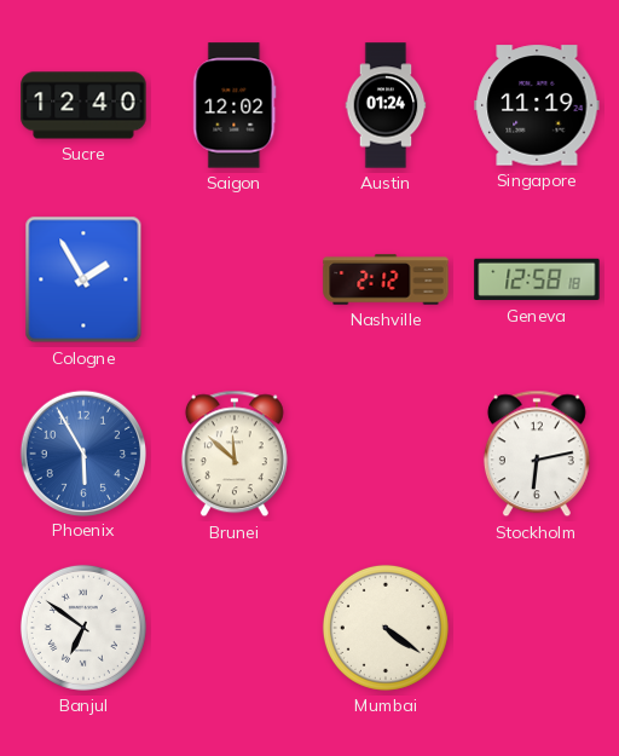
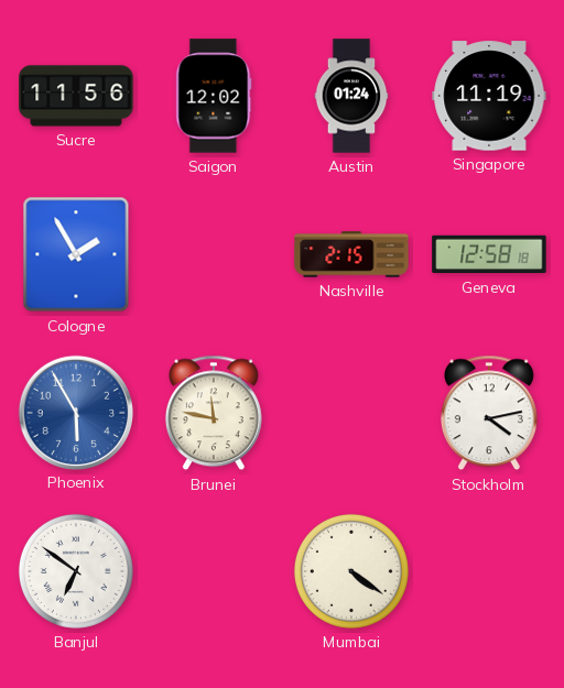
Sucre: 12:40 -> 11:56
Nashville: 2:12 -> 2:15
Brunei: 11:52 -> 11:47
Stockholm: 6:13 -> 4:13
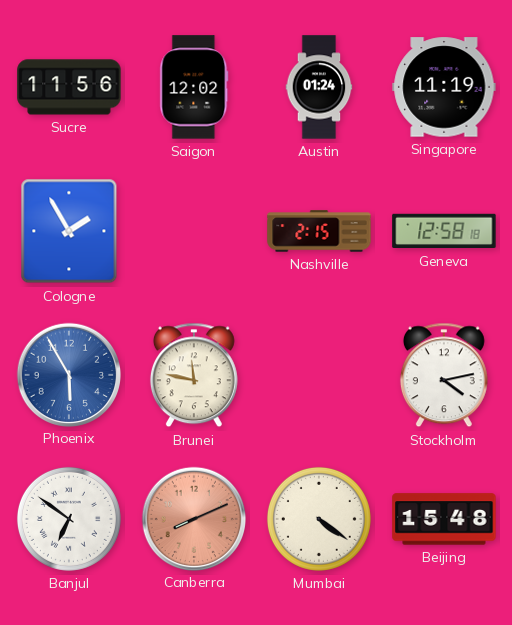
Canberra: none -> 8:11
Beijing: none -> 15:48
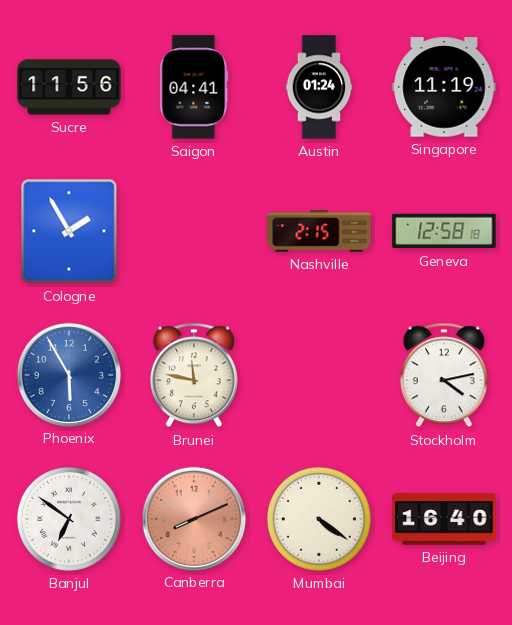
Saigon: 12:02 -> 04:41
Beijing: 15:48 -> 16:40
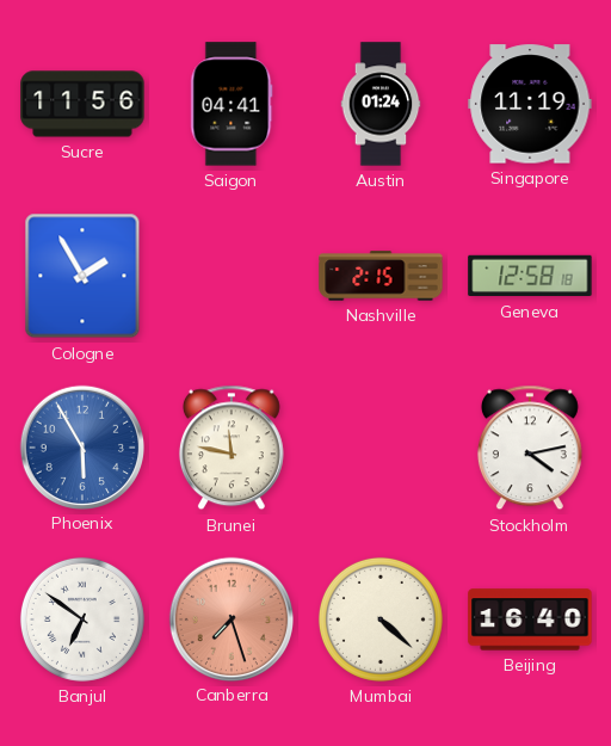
Canberra: 8:11 -> 7:27
Mumbai: 4:21 -> 4:22
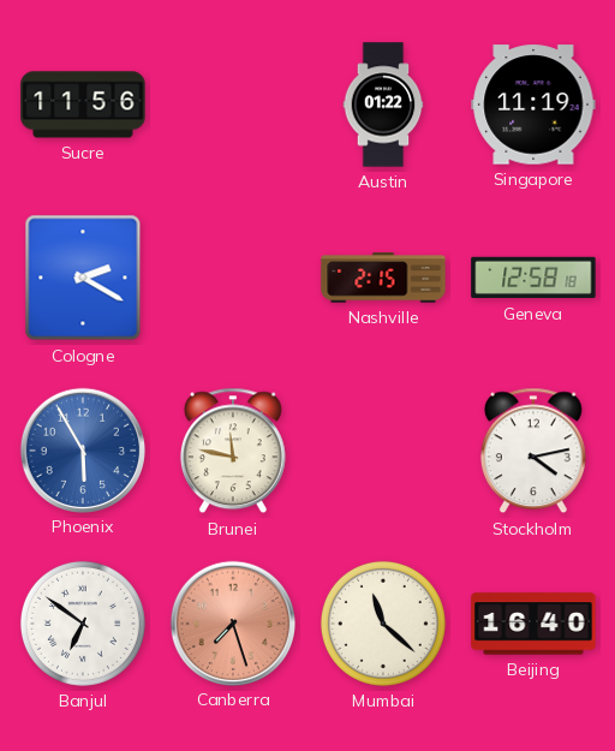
Saigon: 04:41 -> none
Austin: 01:24 -> 01:22
Cologne: 1:55 -> 2:20
Mumbai: 4:22 -> 11:22
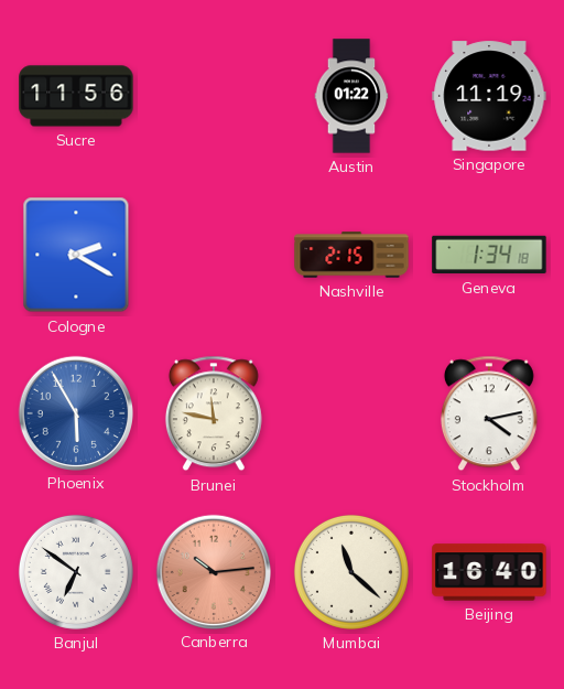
Geneva: 12:58 -> 1:34
Canberra: 7:27 -> 10:14
